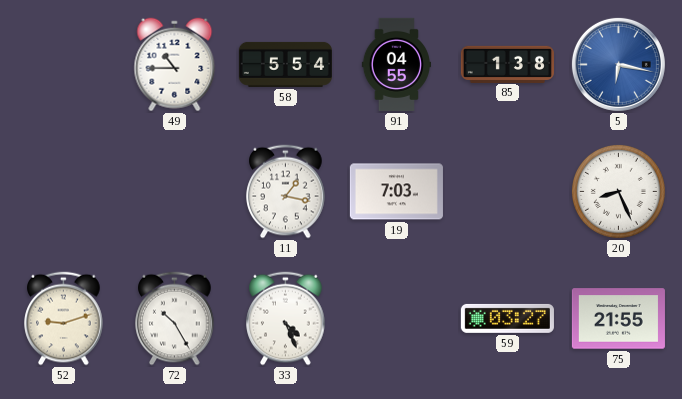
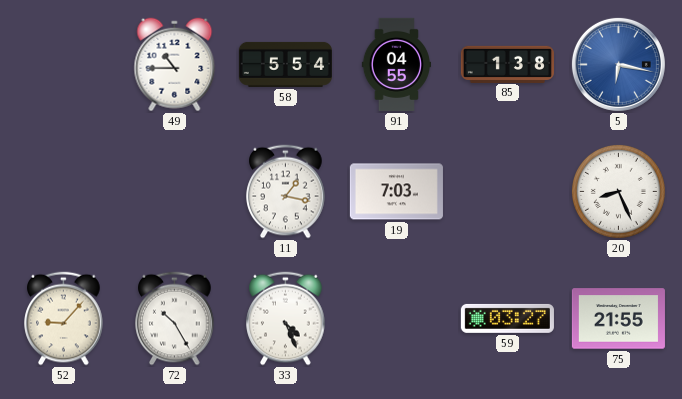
52: 9:12 -> 9:07
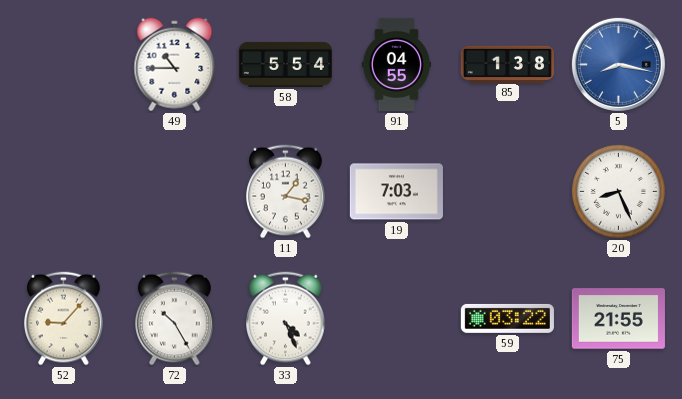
5: 6:17 -> 8:17
59: 03:27 -> 03:22
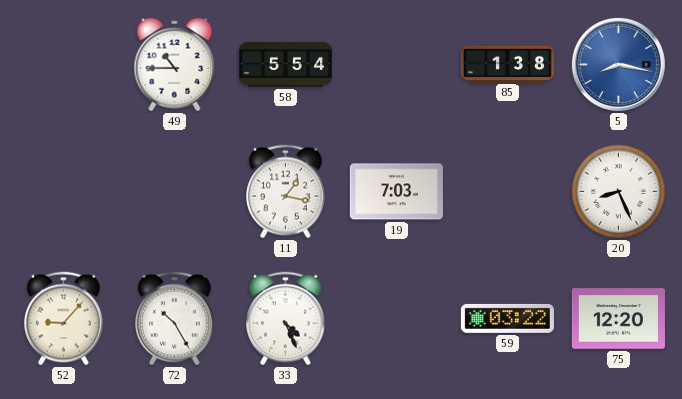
91: 04:55 -> none
75: 21:55 -> 12:20
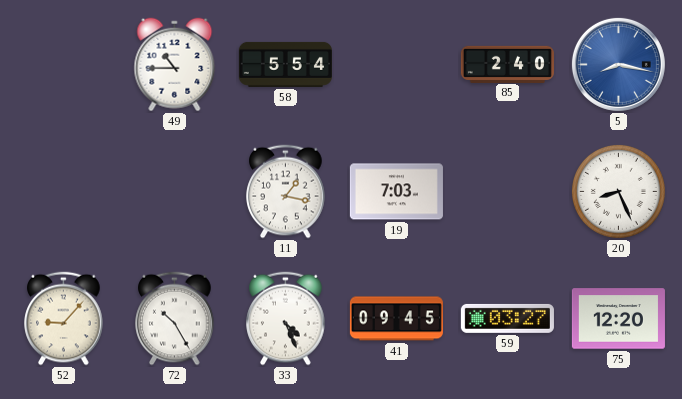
85: 1:38 -> 2:40
41: none -> 09:45
59: 03:22 -> 03:27
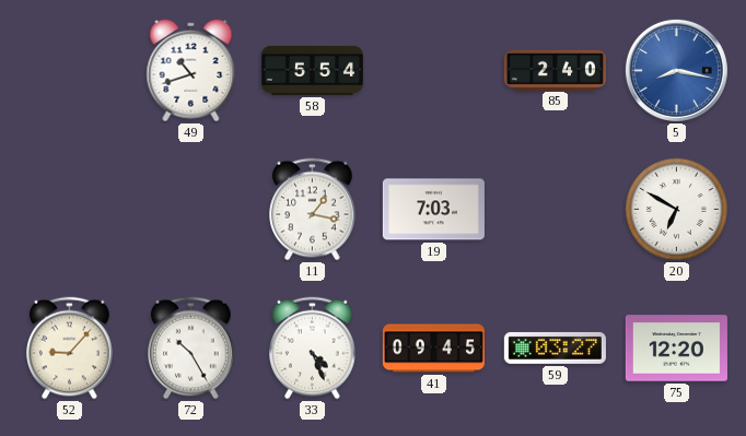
49: 10:45 -> 10:42
20: 8:26 -> 6:50
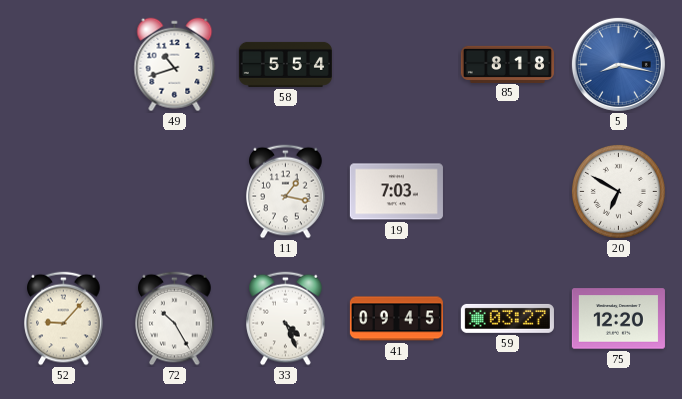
85: 2:40 -> 8:18
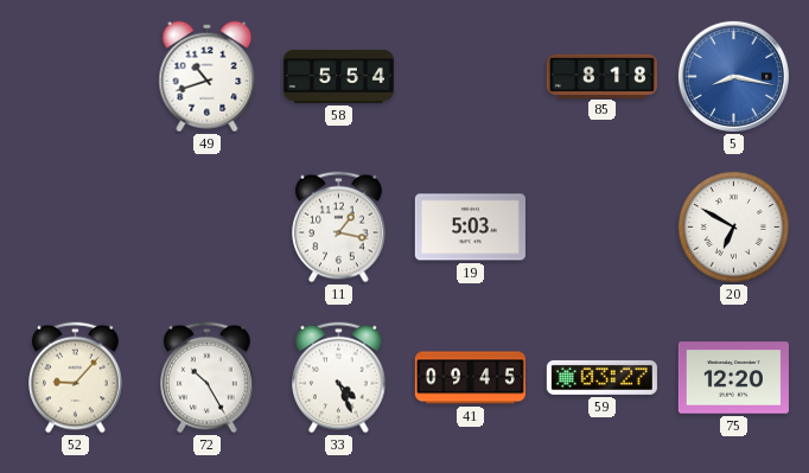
19: 7:03 -> 5:03
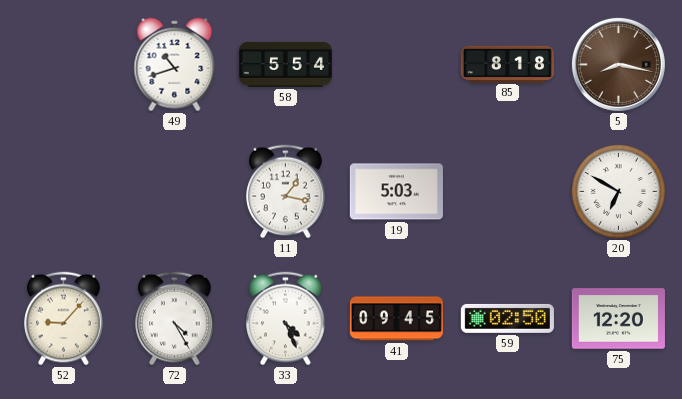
5 dial: blue -> brown
72: 10:25 -> 4:25
59: 03:27 -> 02:50
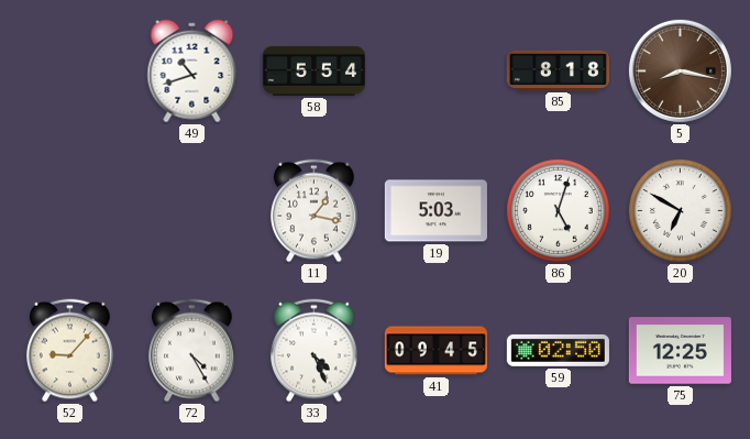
86: none -> 5:03
75: 12:20 -> 12:25
